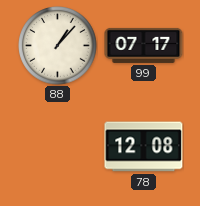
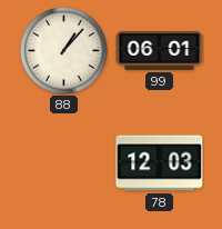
99: 07:17 -> 06:01
78: 12:08 -> 12:03
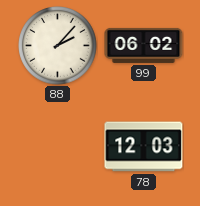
88: 1:07 -> 2:07
99: 06:01 -> 06:02
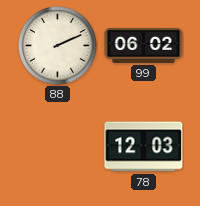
88: 2:07 -> 2:11
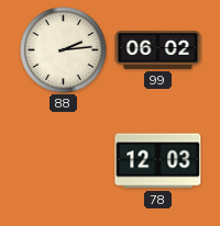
88: 2:11 -> 2:14
